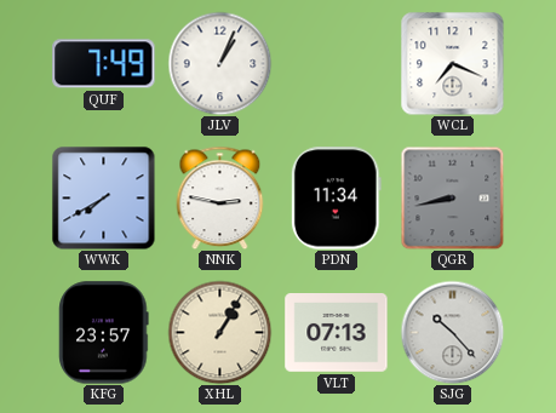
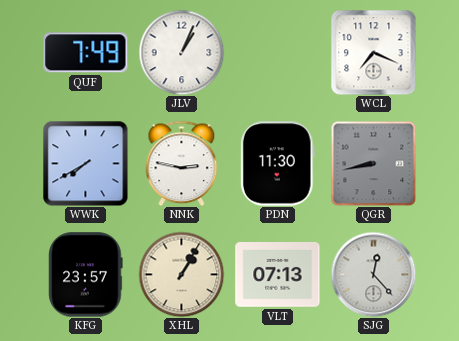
PDN: 11:34 -> 11:30
SJG: 10:23 -> 12:23
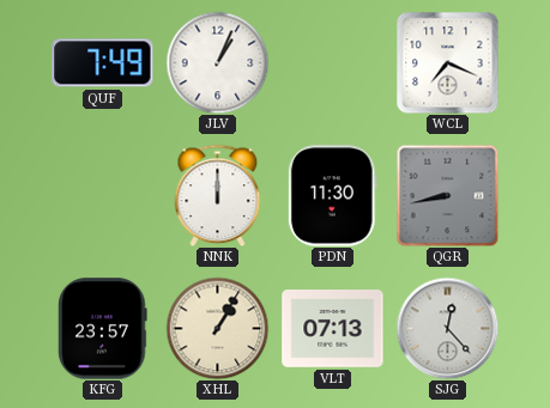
WWK: 7:40 -> none
NNK: 2:47 -> 12:00
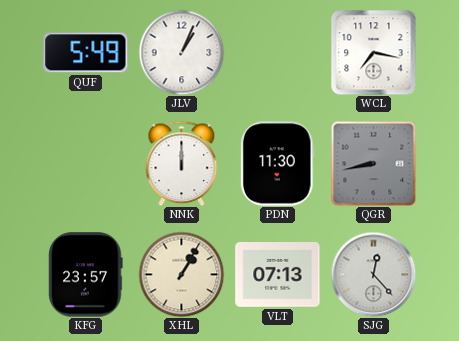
QUF: 7:49 -> 5:49
WCL: 7:19 -> 7:17
